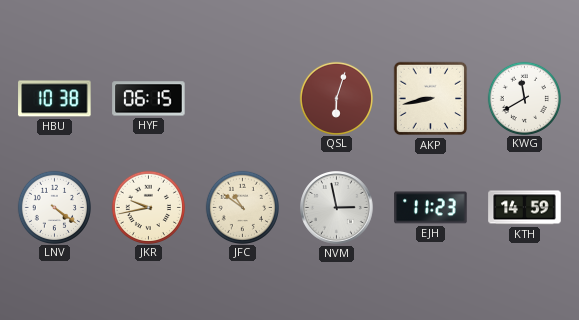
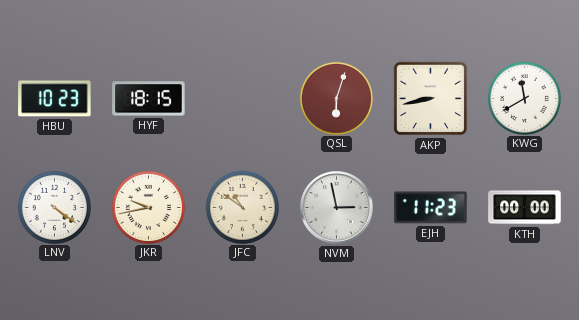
HBU: 10:38 -> 10:23
HYF: 06:15 -> 18:15
KTH: 14:59 -> 00:00
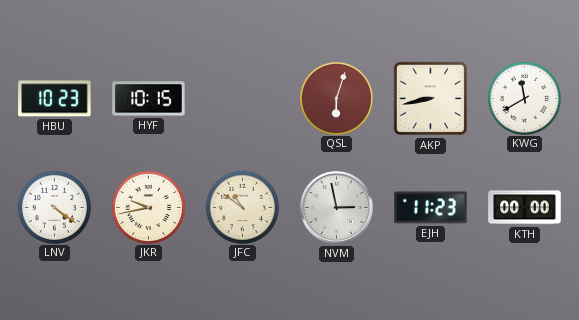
HYF: 18:15 -> 10:15
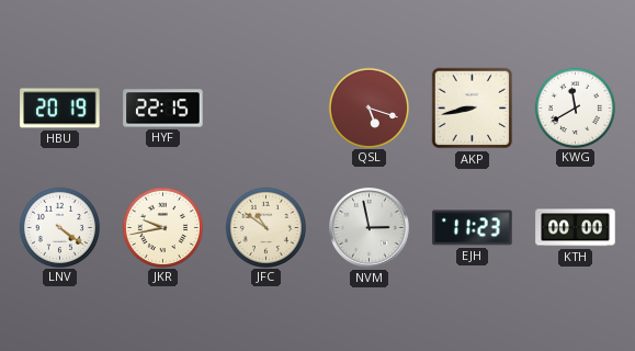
HBU: 10:23 -> 20:19
HYF: 10:15 -> 22:15
QSL: 6:03 -> 5:18
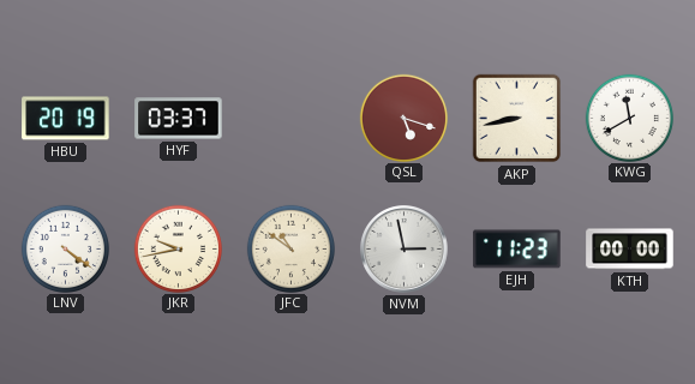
HYF: 22:15 -> 03:37
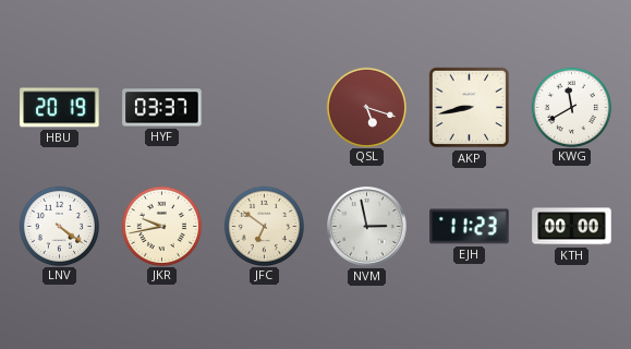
JFC: 10:51 -> 6:51
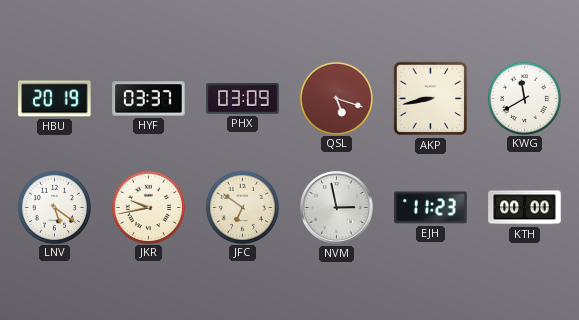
PHX: none -> 03:09
LNV: 4:21 -> 5:21
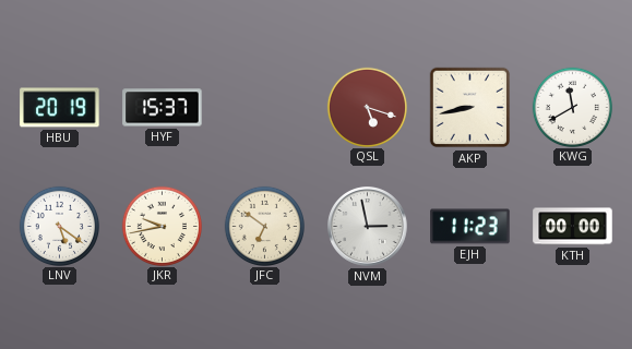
HYF: 03:37 -> 15:37
PHX: 03:09 -> none
